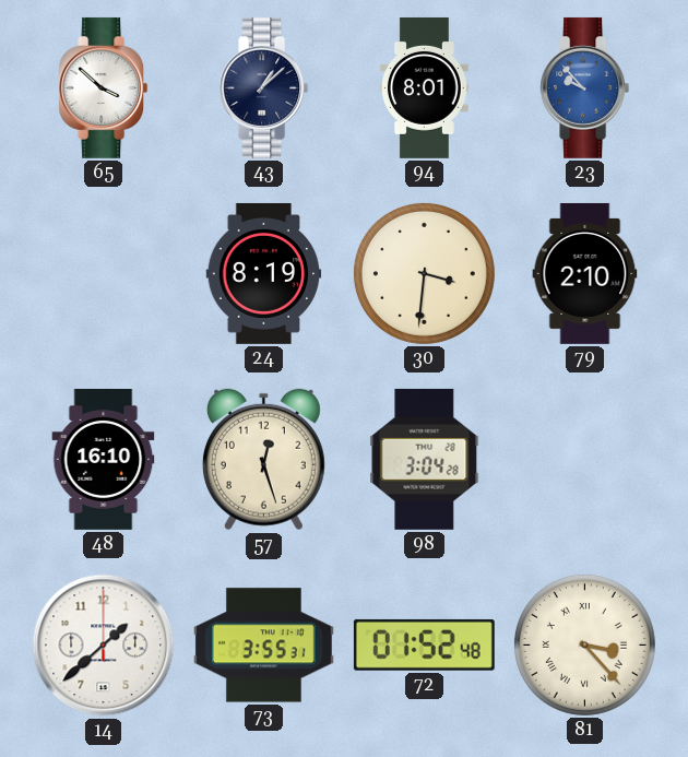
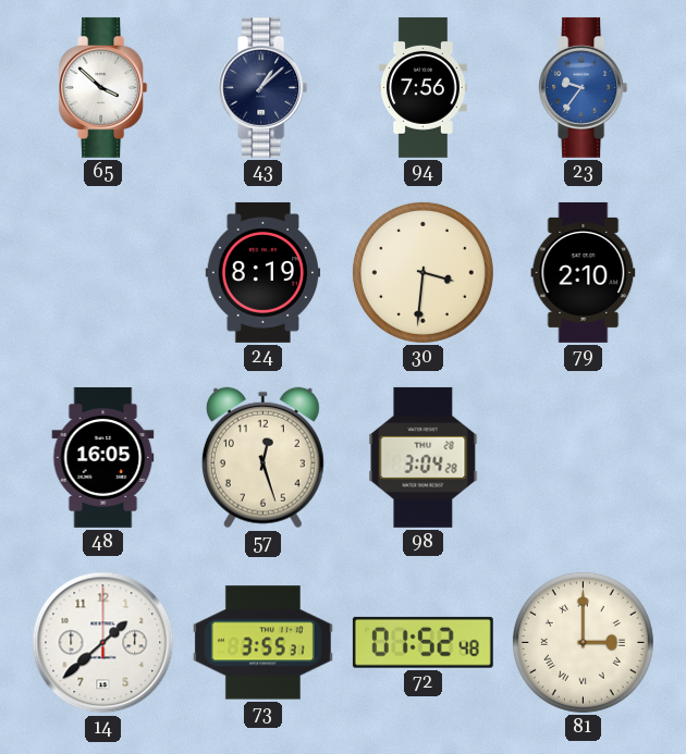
94: 8:01 -> 7:56
23: 9:53 -> 9:36
48: 16:10 -> 16:05
81: 3:23 -> 3:00
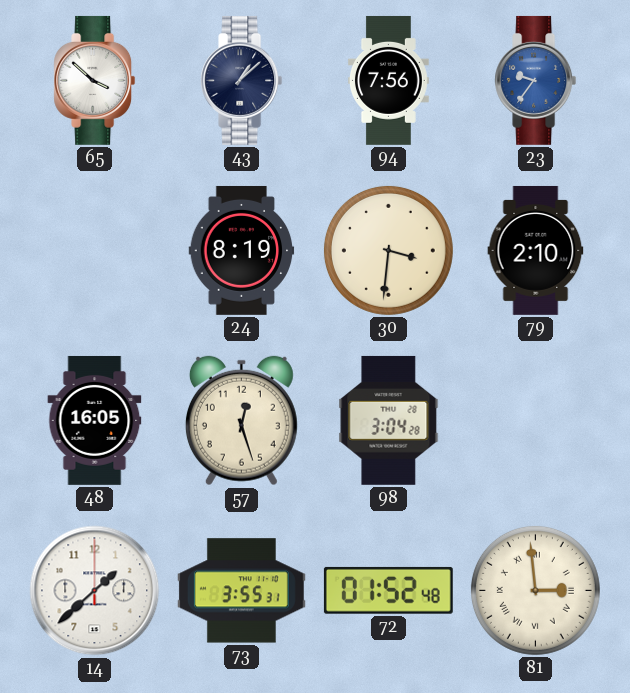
81: 3:00 -> 2:59
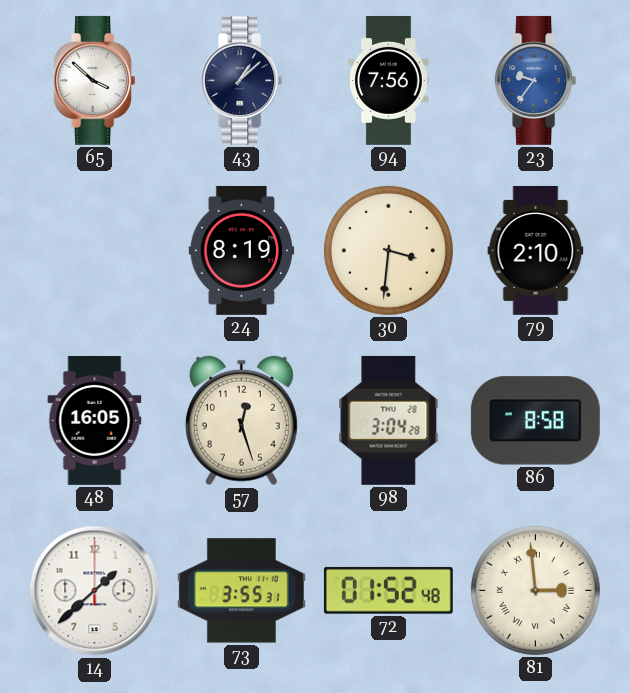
86: none -> 8:58
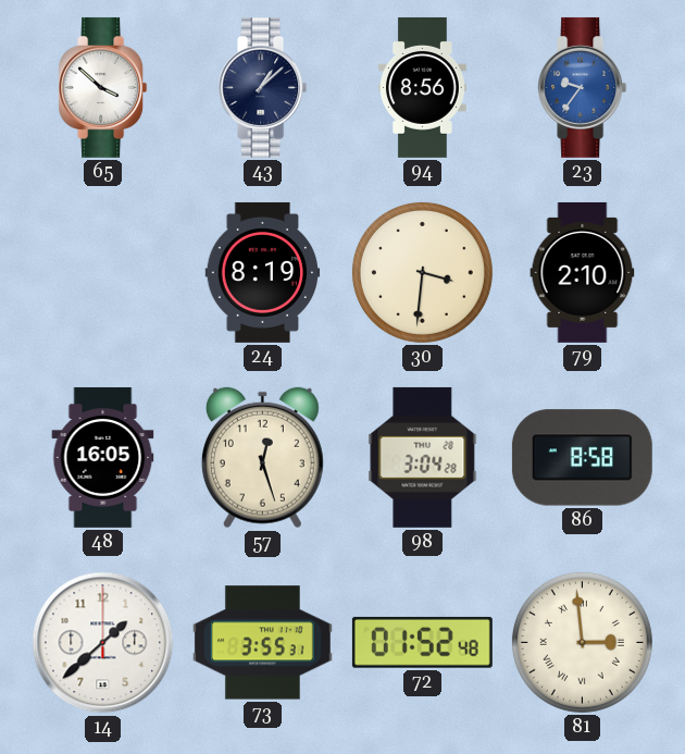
94: 7:56 -> 8:56
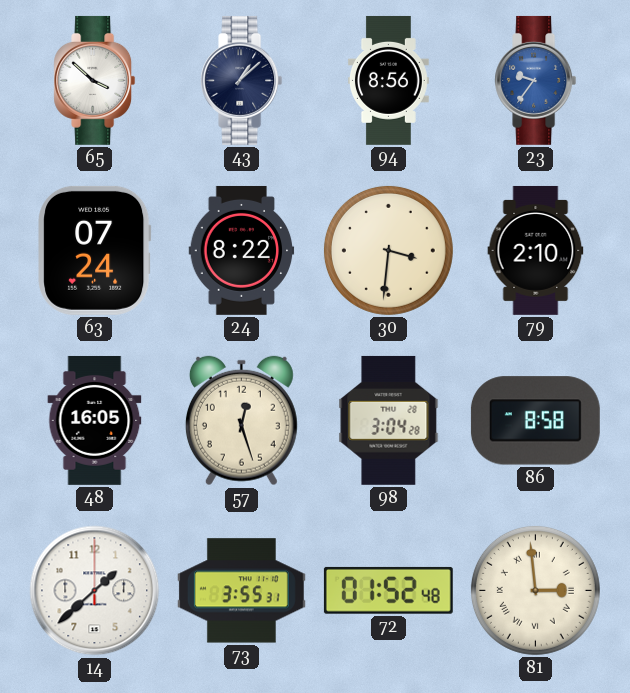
63: none -> 07:24
24: 8:19 -> 8:22
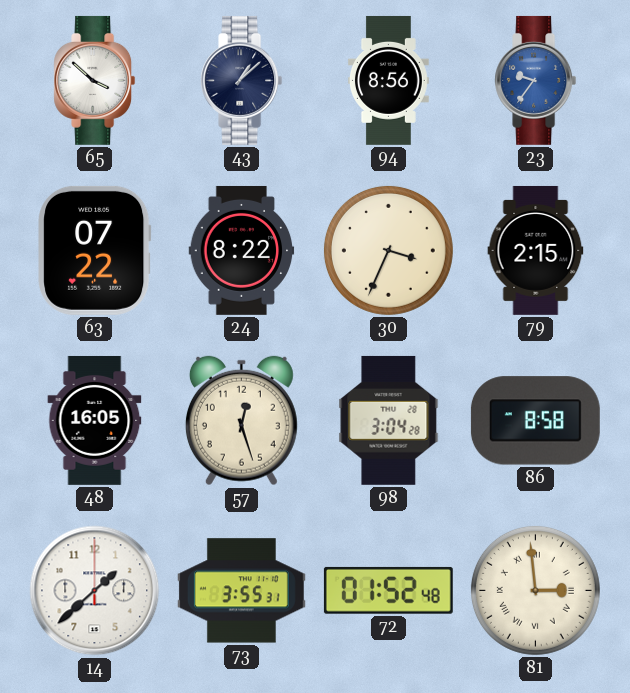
63: 07:24 -> 07:22
30: 3:31 -> 3:34
79: 2:10 -> 2:15
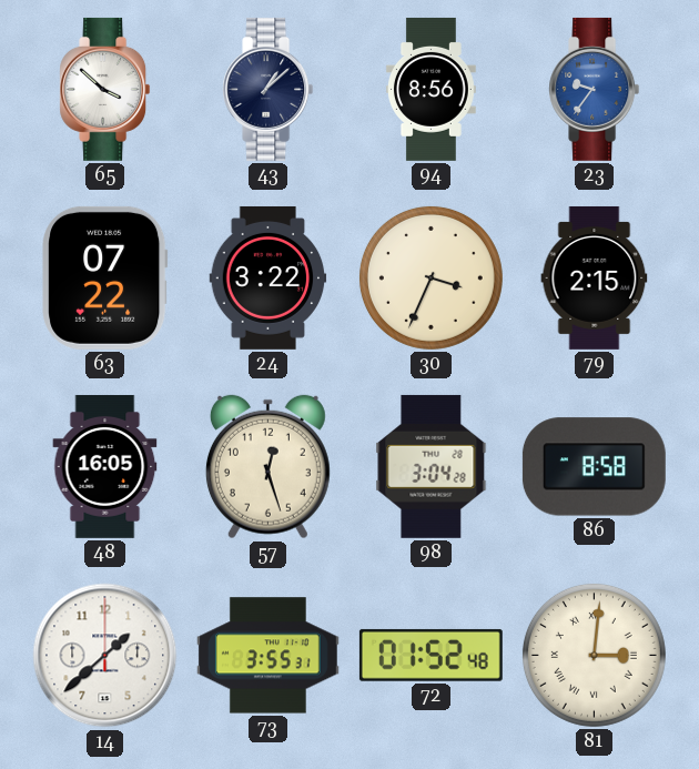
24: 8:22 -> 3:22
81: 2:59 -> 3:01
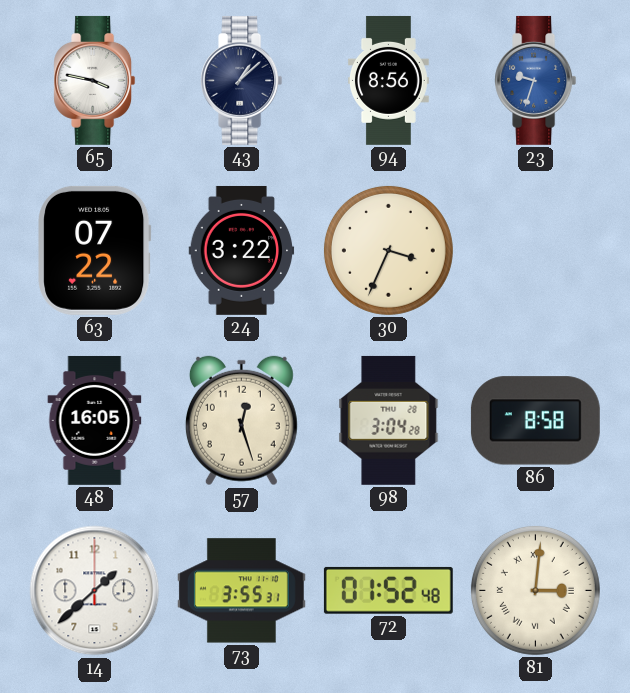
65: 3:52 -> 3:47
23: 9:36 -> 9:33
79: 2:15 -> none
